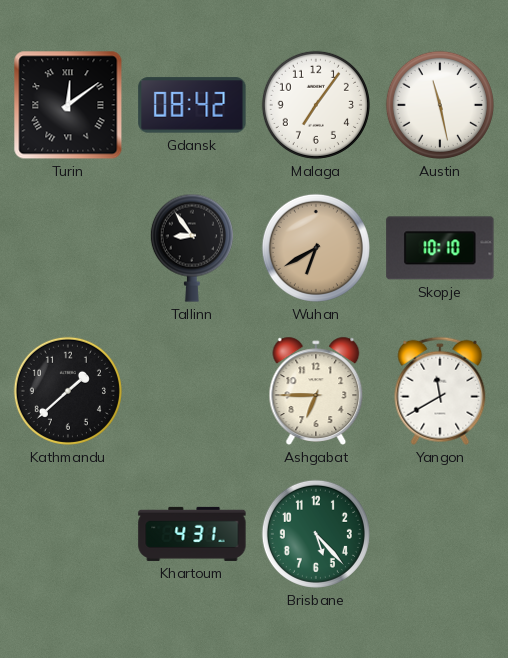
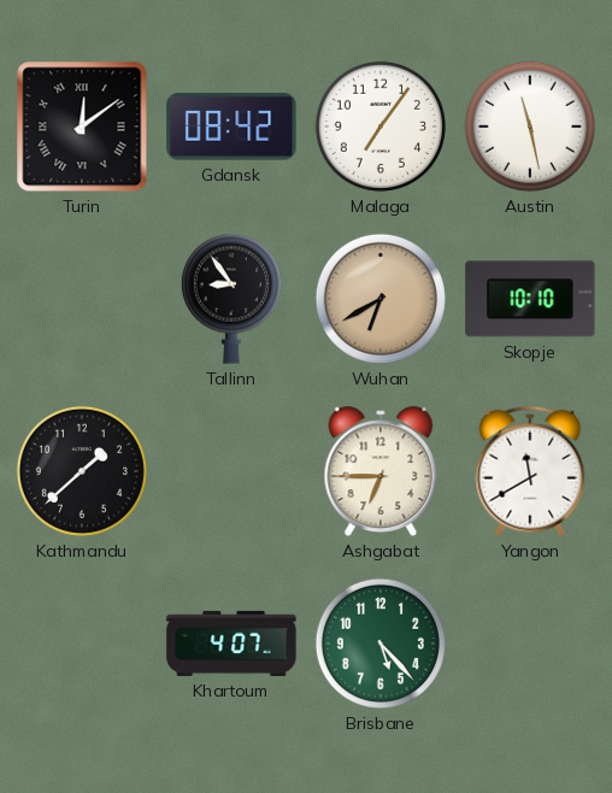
Khartoum: 4:31 -> 4:07
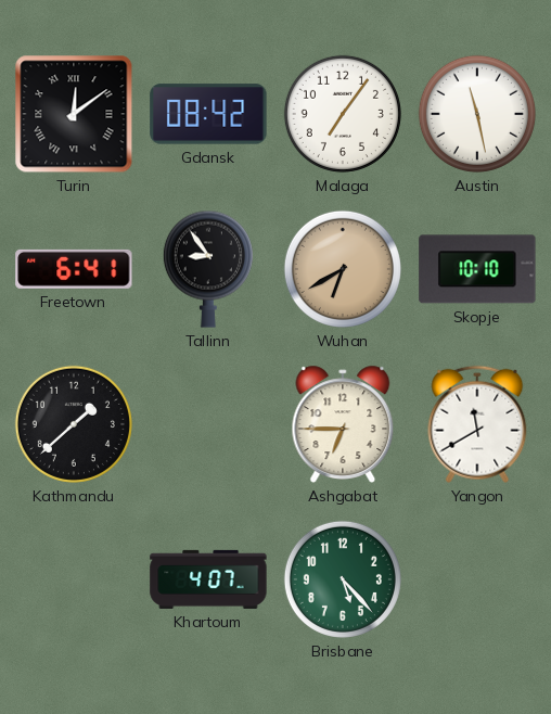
Freetown: none -> 6:41
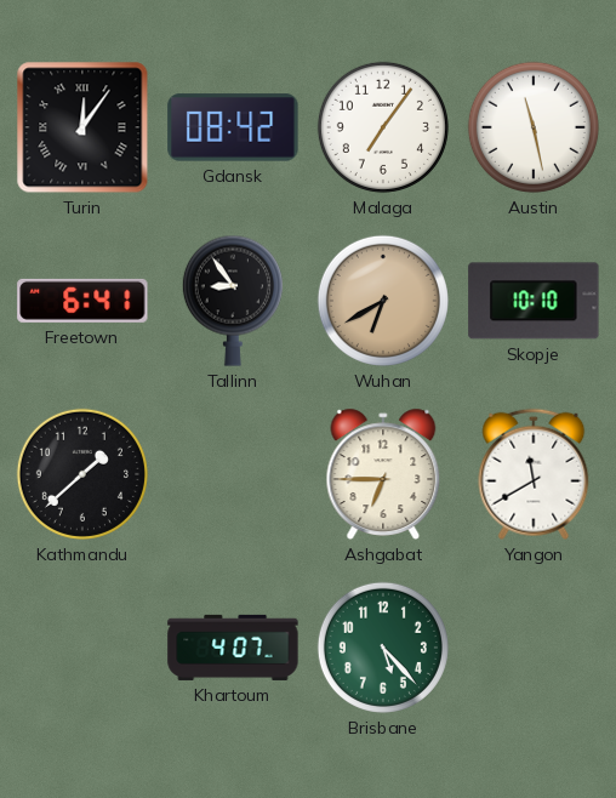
Turin: 12:09 -> 12:06
